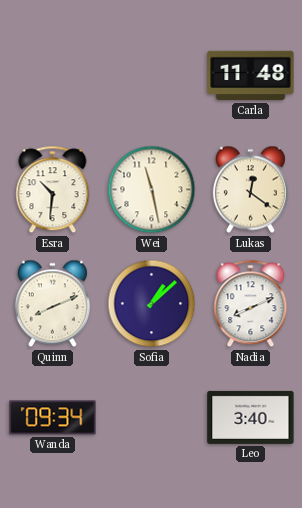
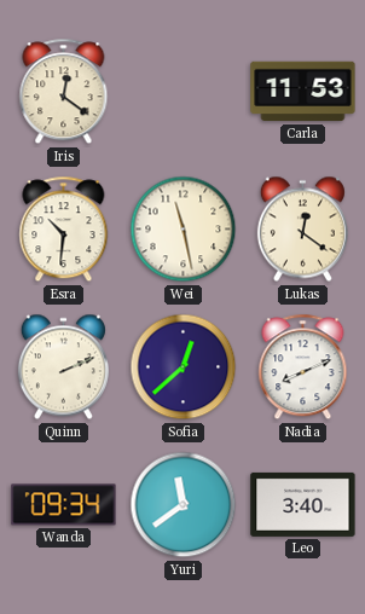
Iris: none -> 12:21
Carla: 11:48 -> 11:53
Quinn: 8:11 -> 2:11
Sofia: 1:08 -> 12:38
Yuri: none -> 11:39
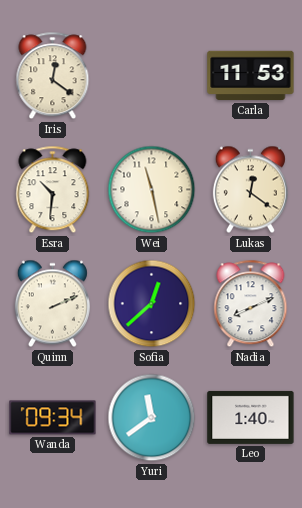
Leo: 3:40 -> 1:40
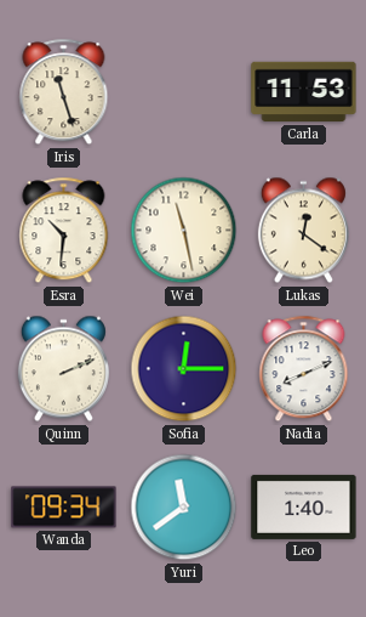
Iris: 12:21 -> 11:27
Sofia: 12:38 -> 12:15
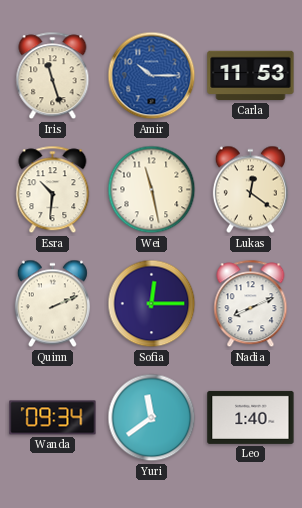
Amir: none -> 10:15
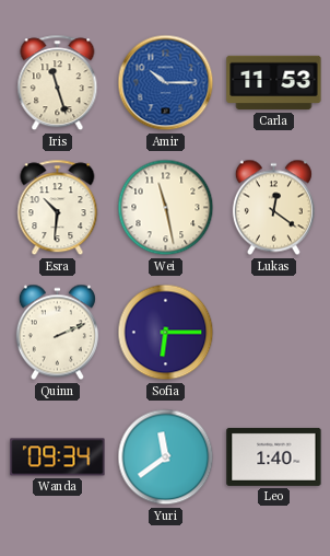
Sofia: 12:15 -> 6:15
Nadia: 8:11 -> none
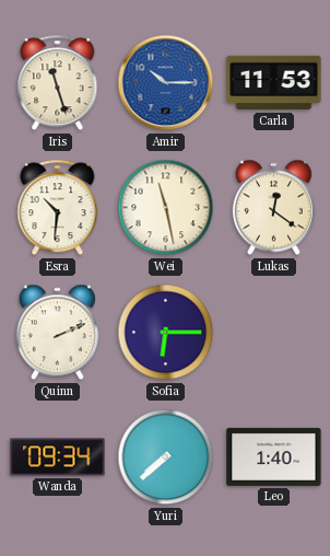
Yuri: 11:39 -> 7:38
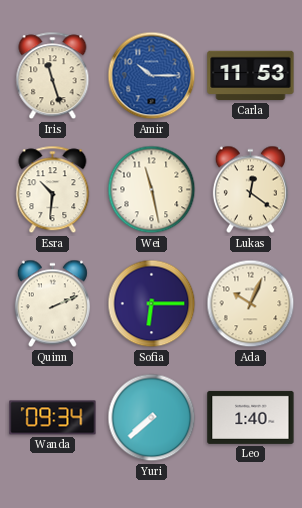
Ada: none -> 10:04
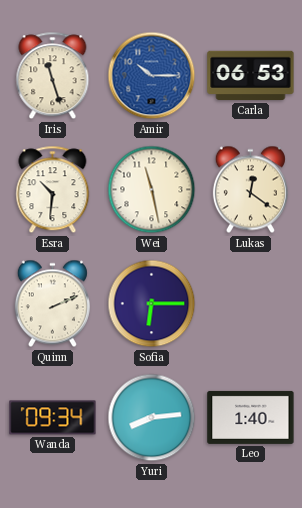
Carla: 11:53 -> 06:53
Ada: 10:04 -> none
Yuri: 7:38 -> 8:14
